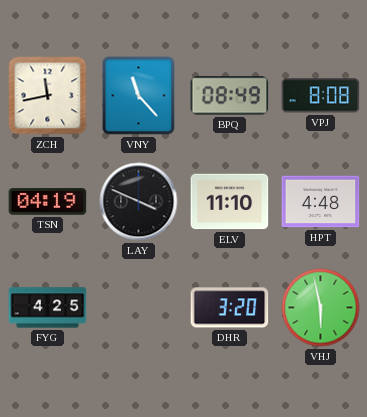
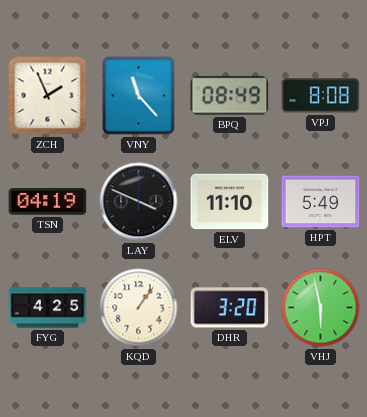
ZCH: 11:43 -> 1:56
HPT: 4:48 -> 5:49
KQD: none -> 1:06
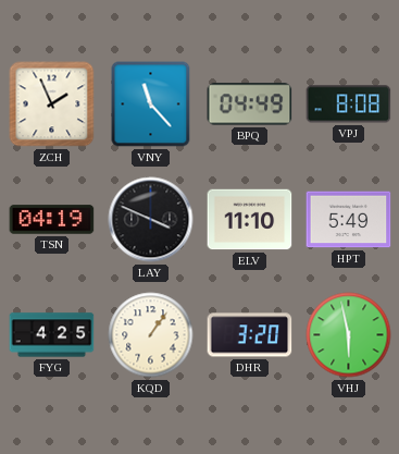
BPQ: 08:49 -> 04:49
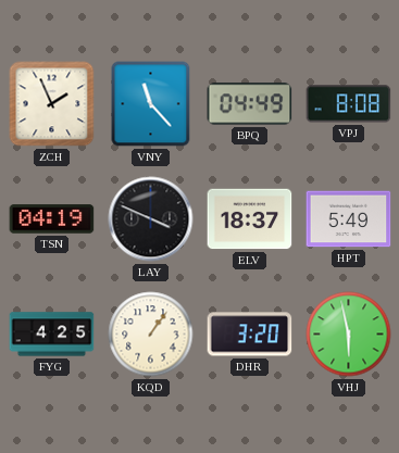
ELV: 11:10 -> 18:37
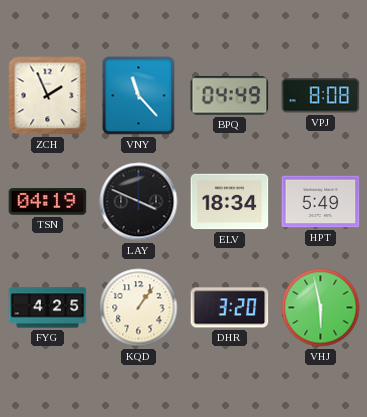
ELV: 18:37 -> 18:34
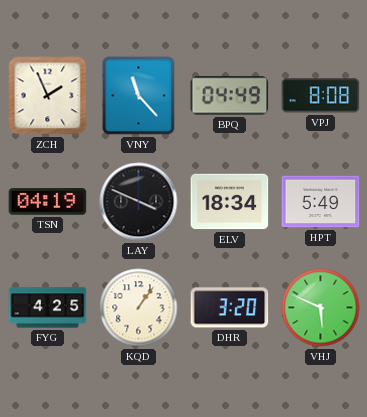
VHJ: 5:58 -> 5:49
